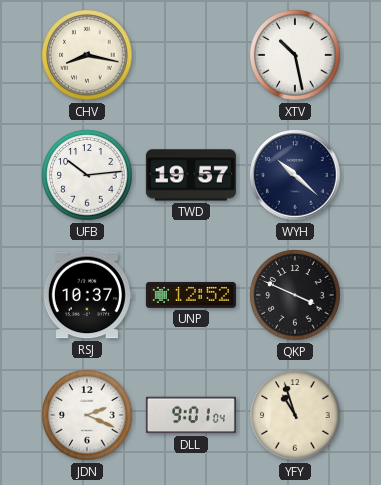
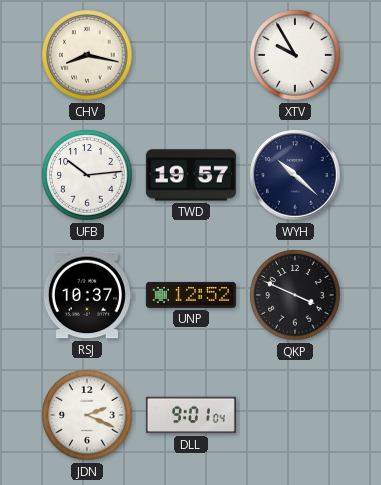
XTV: 10:28 -> 9:55
YFY: 10:57 -> none
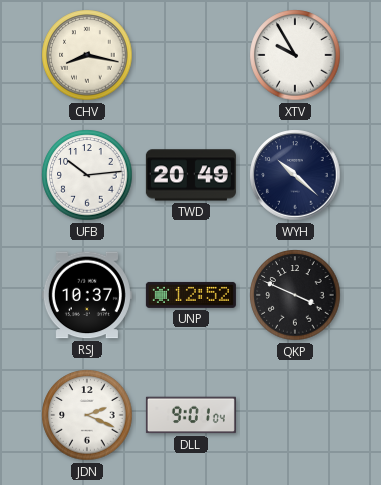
TWD: 19:57 -> 20:49
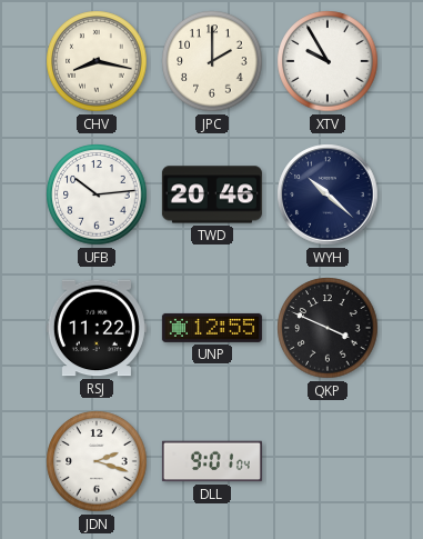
JPC: none -> 2:00
TWD: 20:49 -> 20:46
RSJ: 10:37 -> 11:22
UNP: 12:52 -> 12:55
JDN: 2:19 -> 2:18
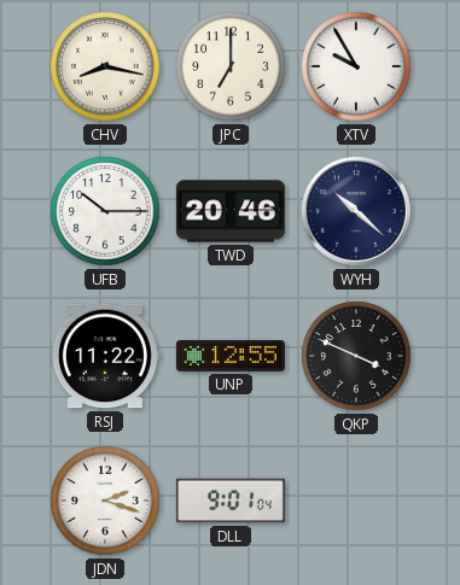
JPC: 2:00 -> 7:00
UFB: 10:14 -> 10:15
